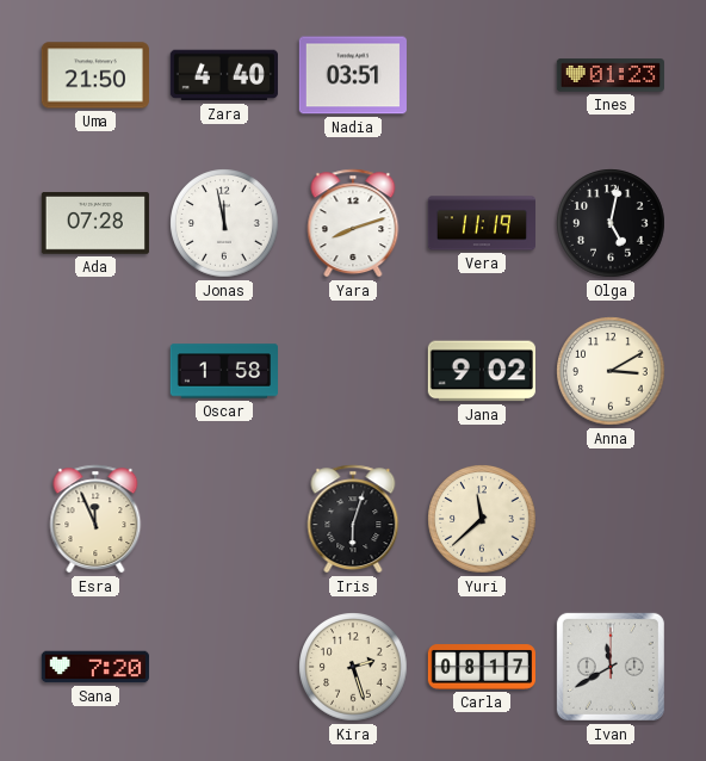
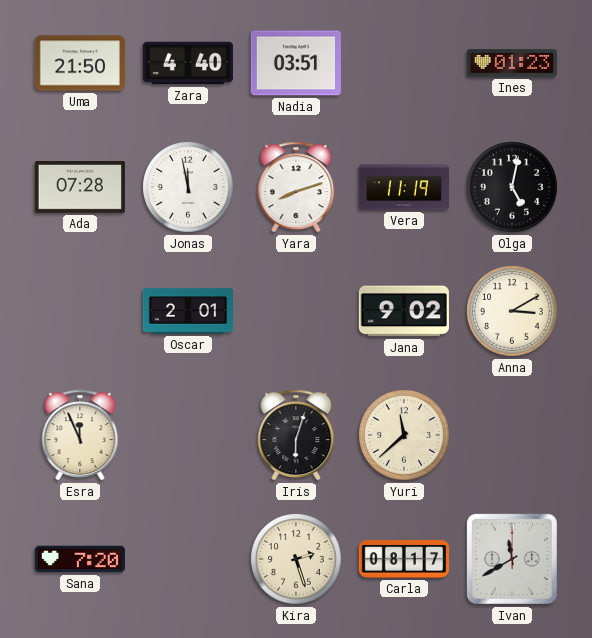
Oscar: 1:58 -> 2:01
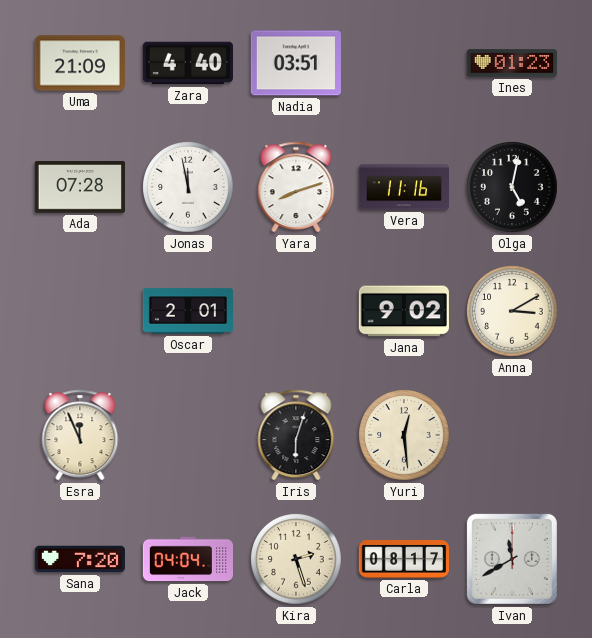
Uma: 21:50 -> 21:09
Vera: 11:19 -> 11:16
Yuri: 11:38 -> 12:29
Jack: none -> 04:04
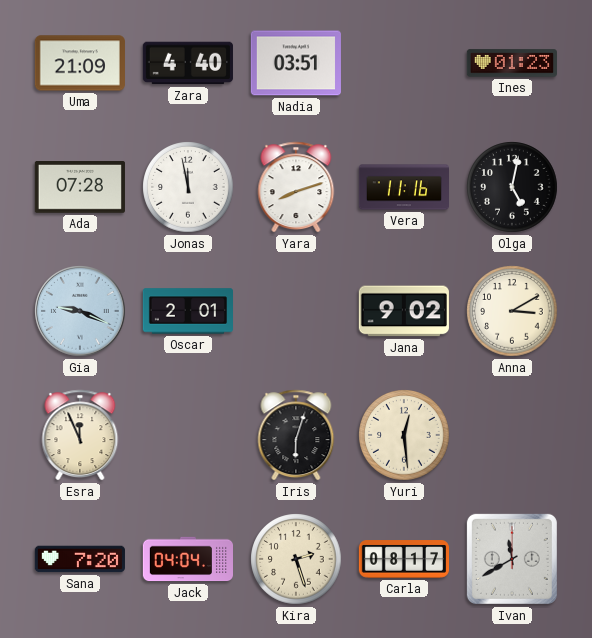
Gia: none -> 9:19
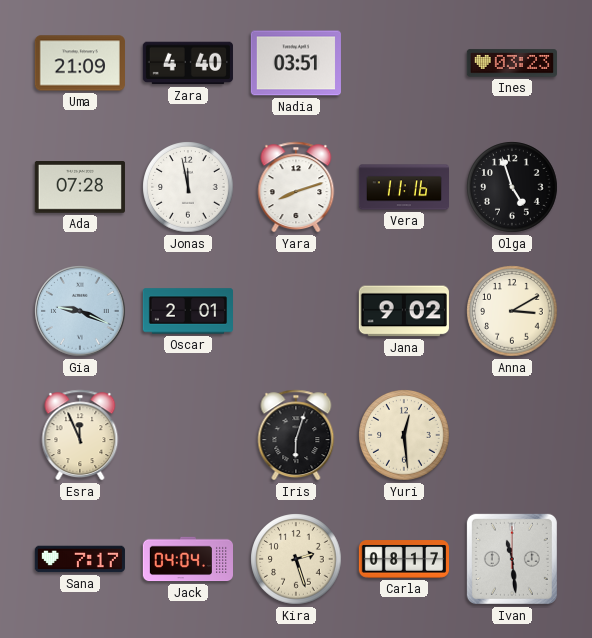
Ines: 01:23 -> 03:23
Olga: 5:02 -> 4:57
Sana: 7:20 -> 7:17
Ivan: 11:40 -> 11:29
